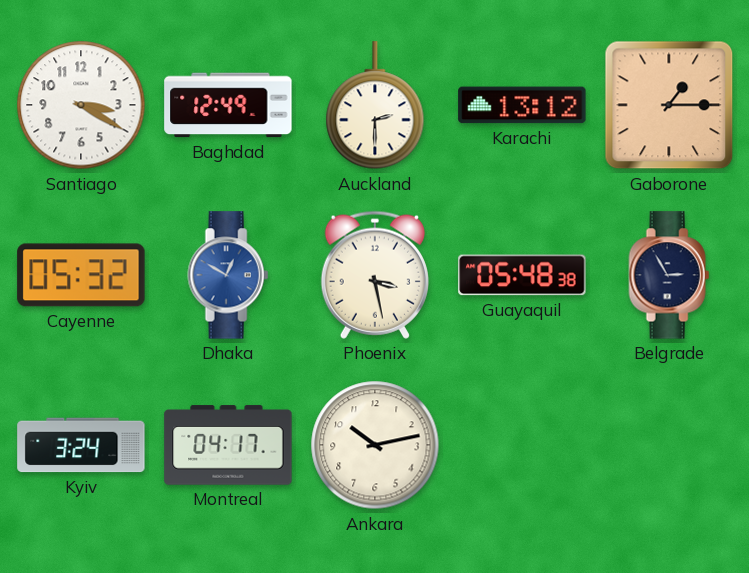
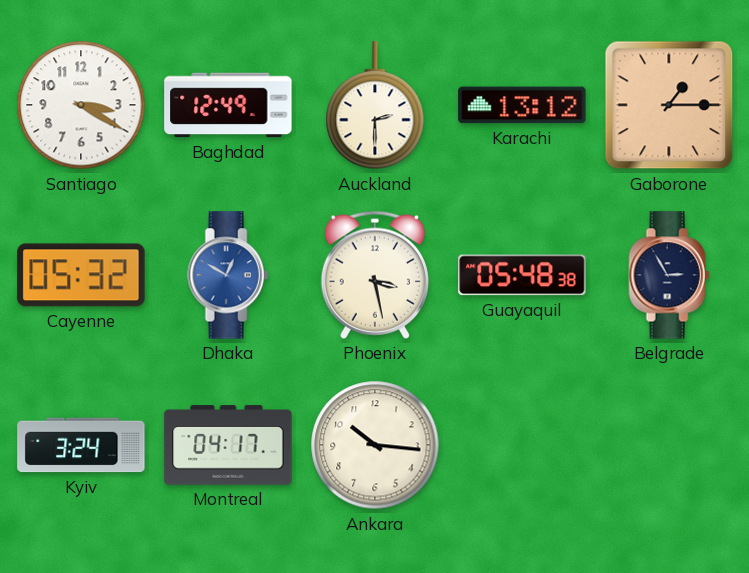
Ankara: 10:13 -> 10:16
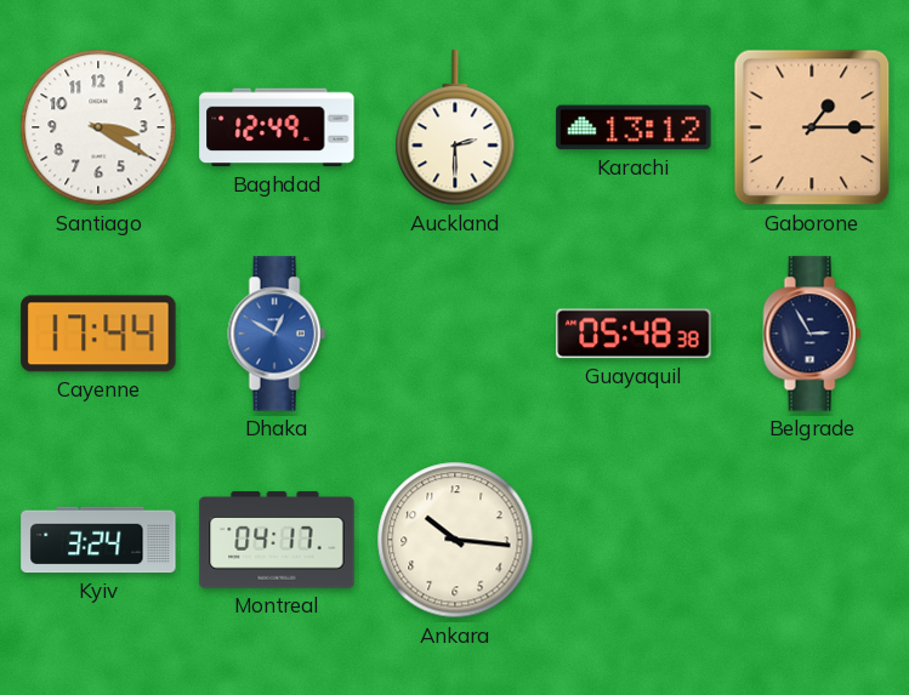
Cayenne: 05:32 -> 17:44
Phoenix: 3:28 -> none
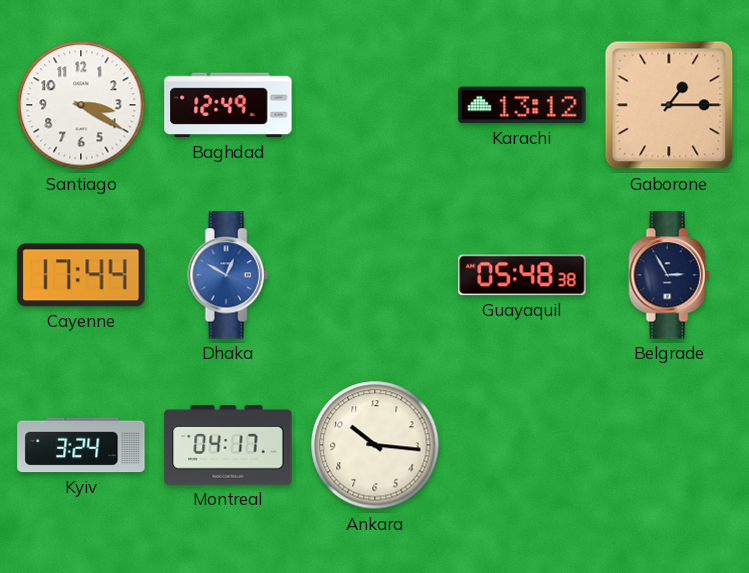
Auckland: 2:30 -> none
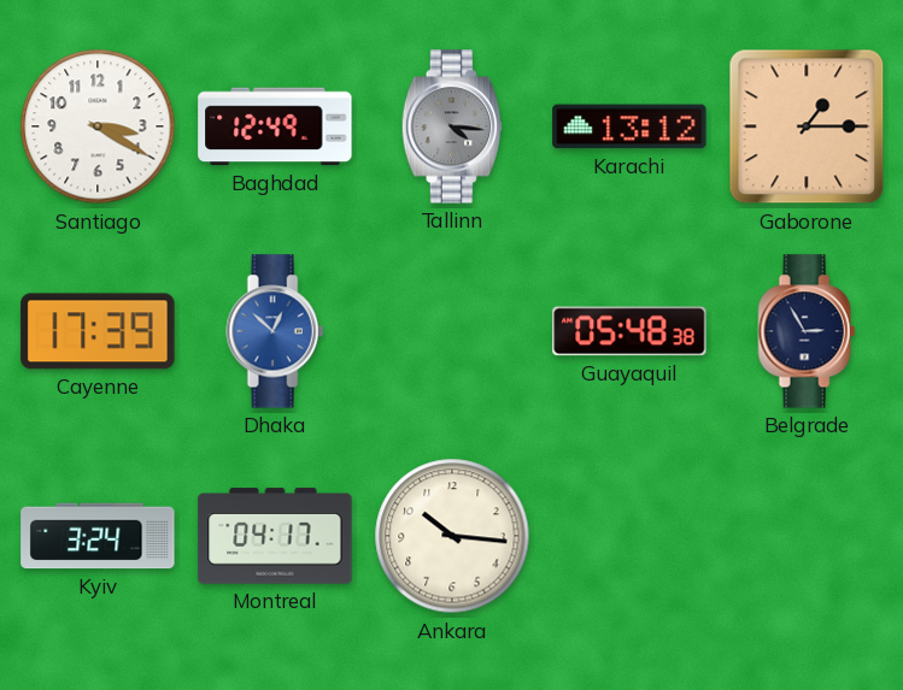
Tallinn: none -> 4:16
Cayenne: 17:44 -> 17:39
Dhaka: 12:50 -> 12:52
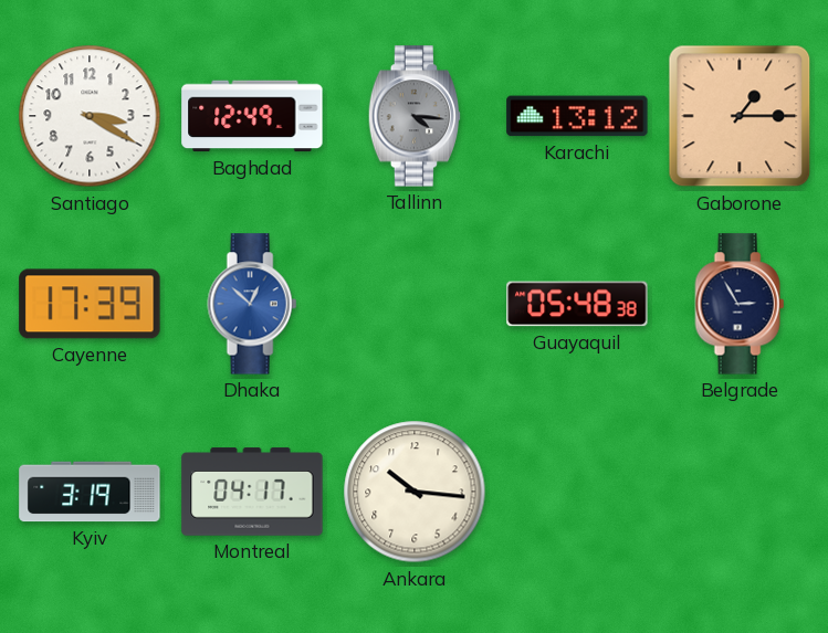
Kyiv: 3:24 -> 3:19
